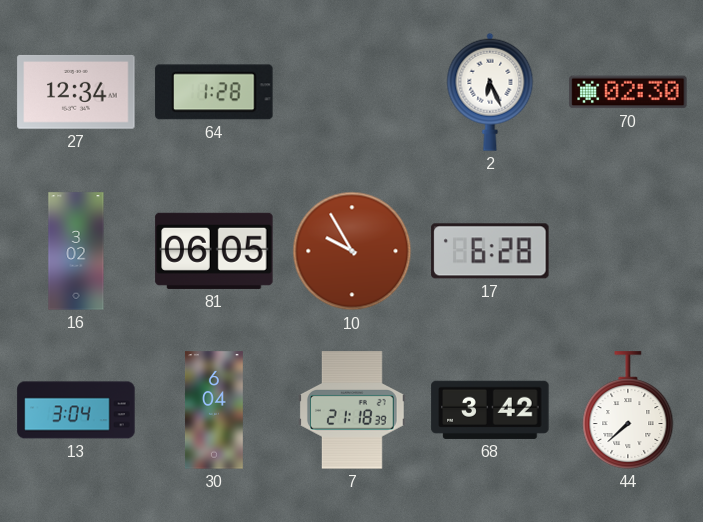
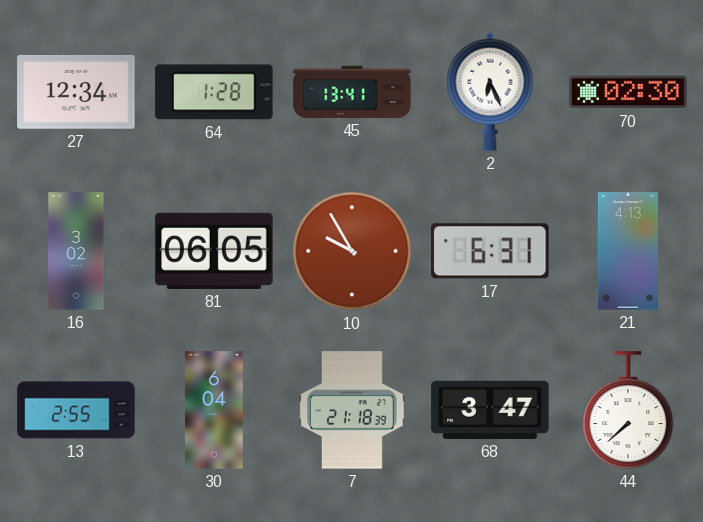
45: none -> 13:41
17: 6:28 -> 6:31
21: none -> 4:13
13: 3:04 -> 2:55
68: 3:42 -> 3:47
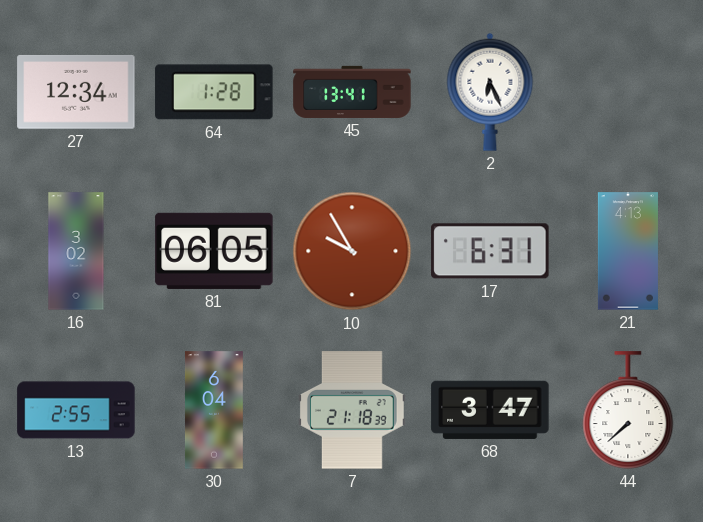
70: 02:30 -> none
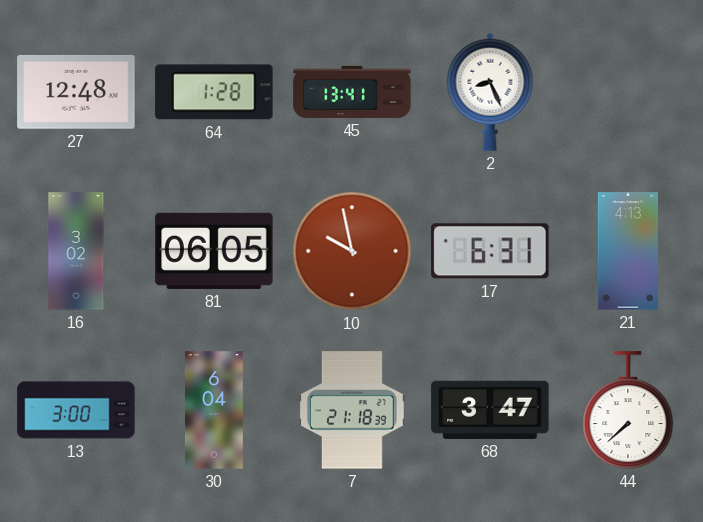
27: 12:34 -> 12:48
2: 6:26 -> 8:26
10: 9:55 -> 9:58
13: 2:55 -> 3:00
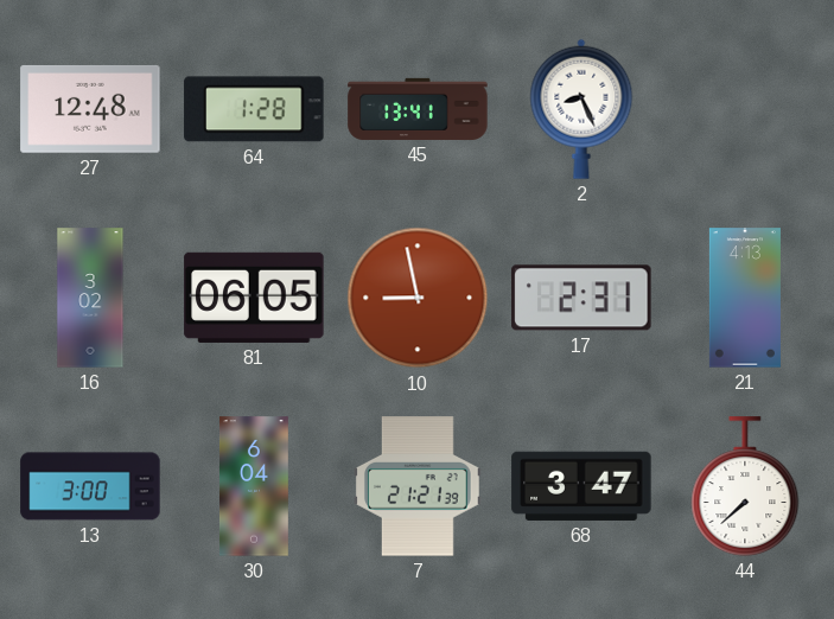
10: 9:58 -> 8:58
17: 6:31 -> 2:31
7: 21:18 -> 21:21
